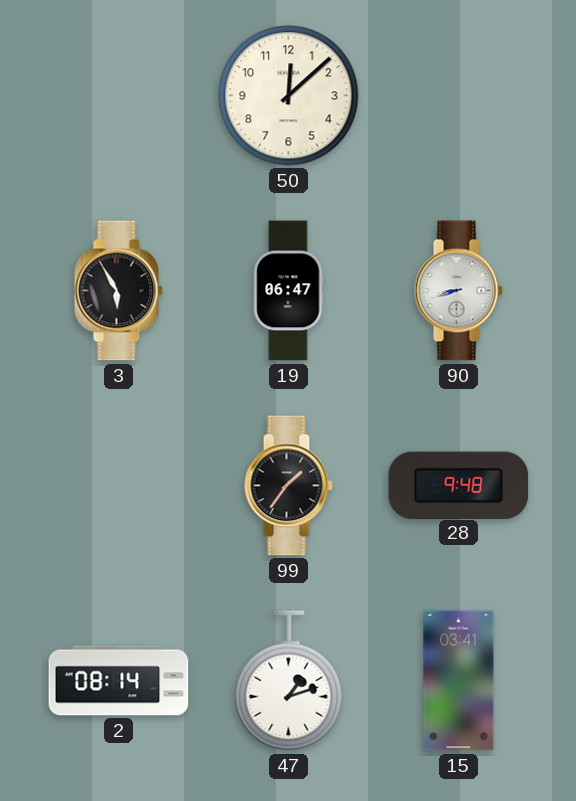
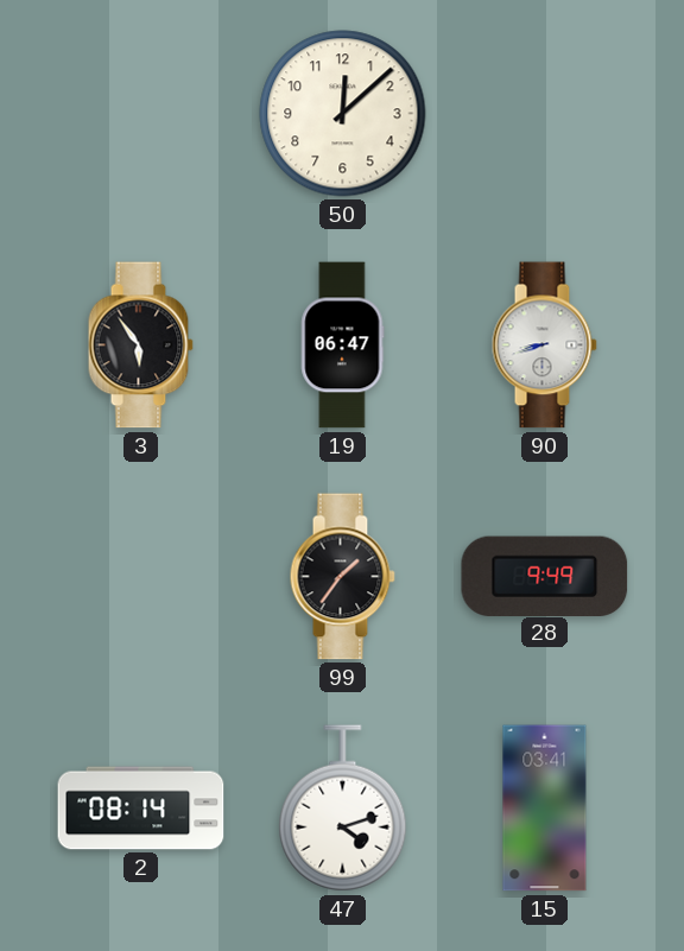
3: 5:55 -> 5:54
28: 9:48 -> 9:49
47: 1:12 -> 4:12
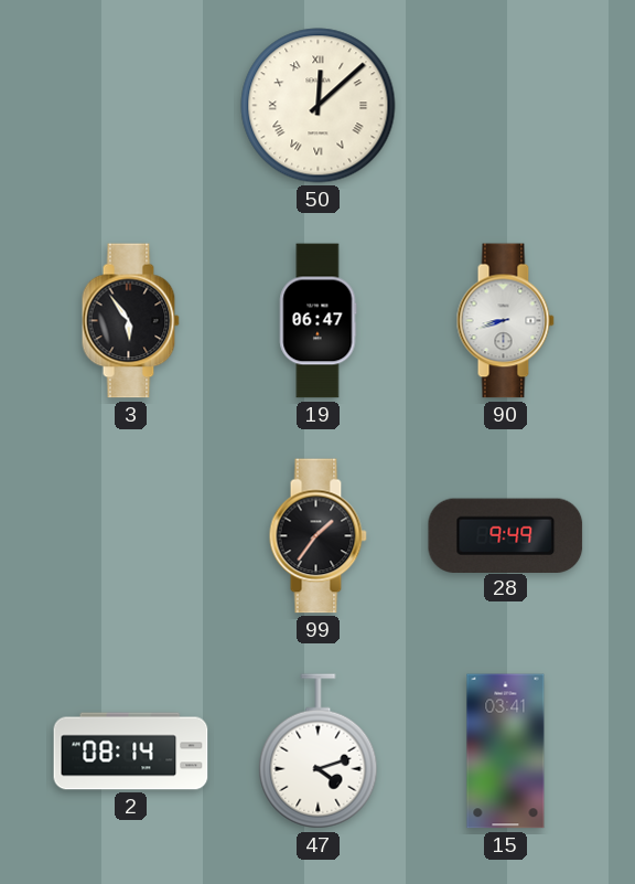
50 numerals: Arabic -> Roman
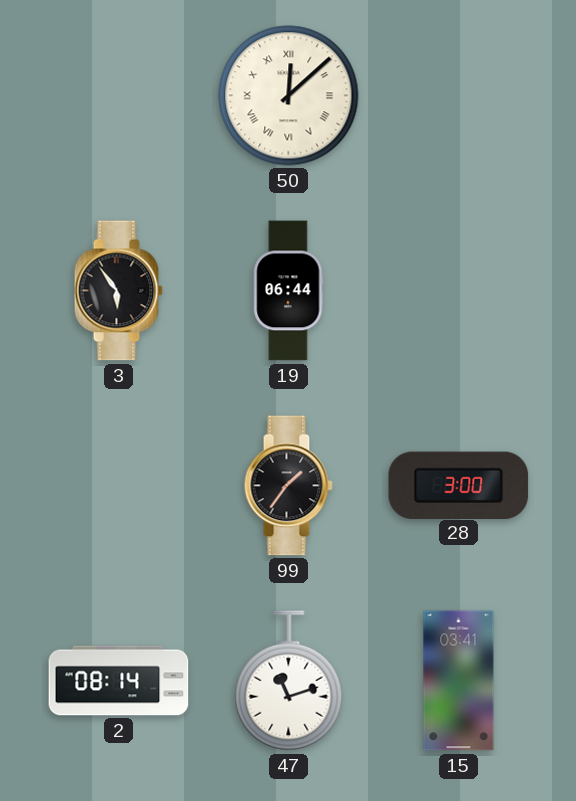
19: 06:47 -> 06:44
90: 8:42 -> none
28: 9:49 -> 3:00
47: 4:12 -> 11:12
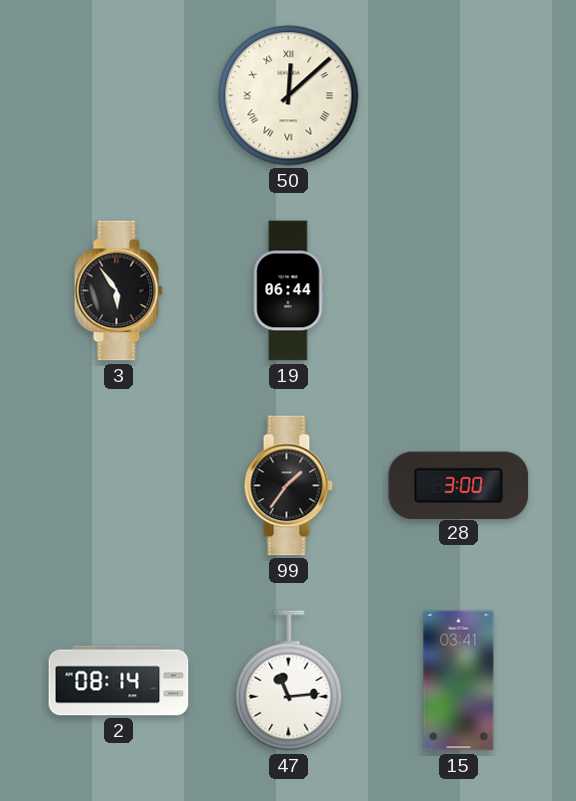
47: 11:12 -> 11:14
